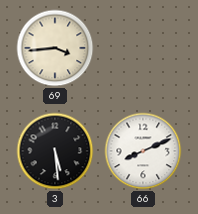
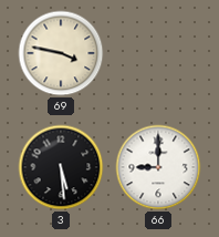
69: 3:44 -> 3:47
66: 8:11 -> 9:00
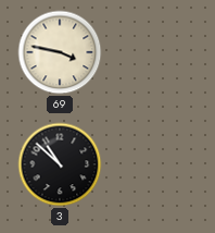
3: 5:29 -> 10:52
66: 9:00 -> none
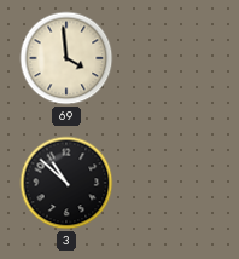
69: 3:47 -> 3:59
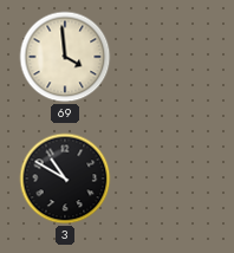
3: 10:52 -> 10:50
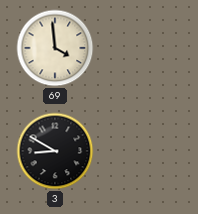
3: 10:50 -> 8:50
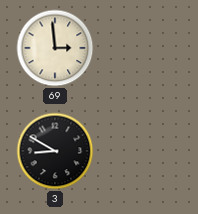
69: 3:59 -> 2:59
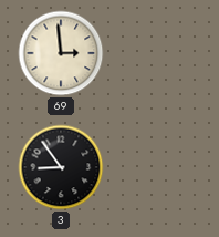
3: 8:50 -> 8:54
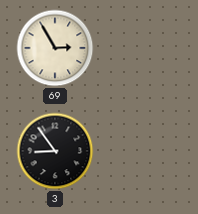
69: 2:59 -> 2:55
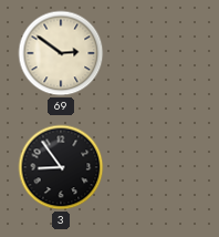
69: 2:55 -> 2:51
